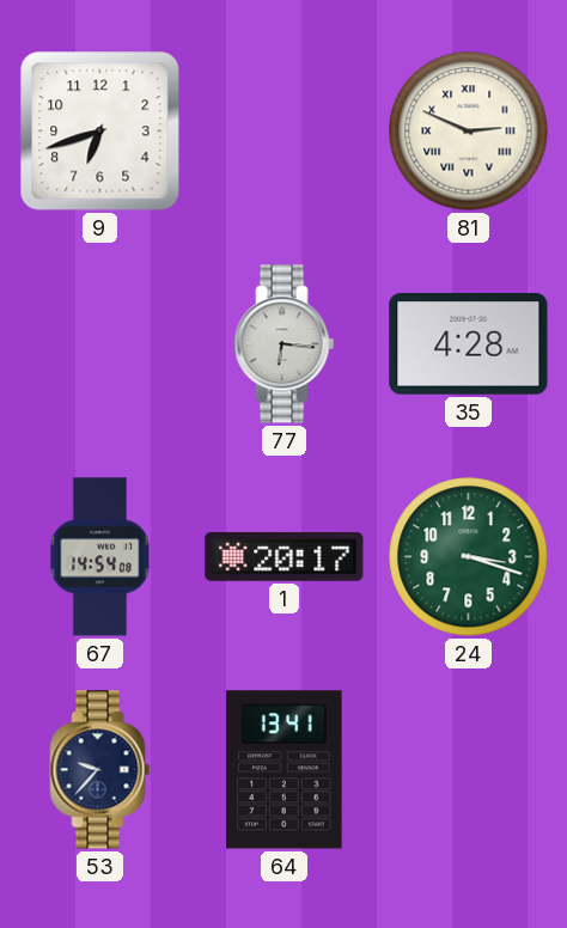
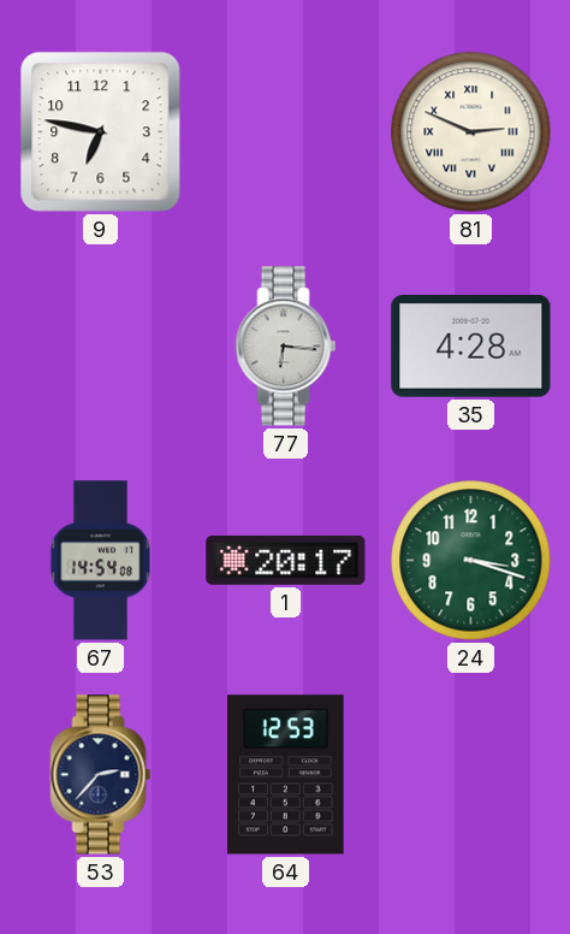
9: 6:42 -> 6:47
53: 9:37 -> 2:37
64: 13:41 -> 12:53
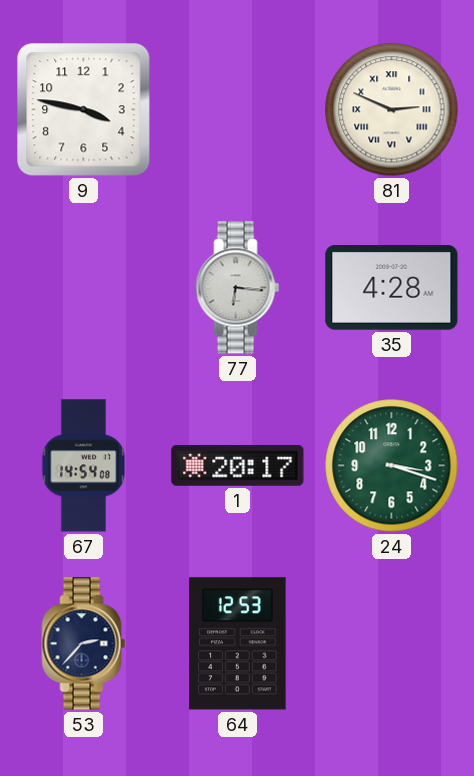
9: 6:47 -> 3:47
